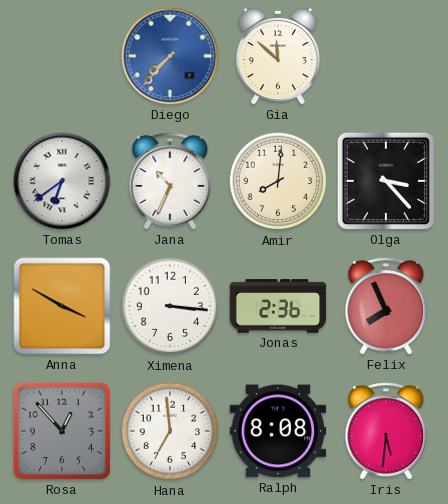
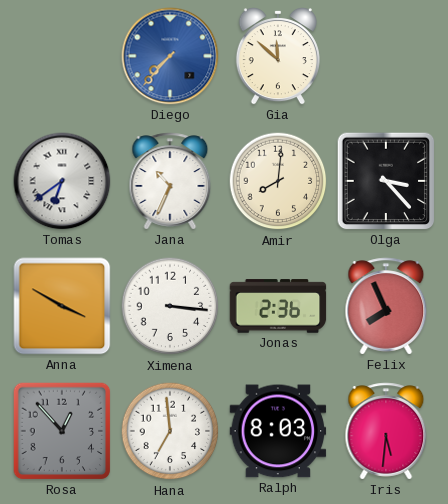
Ralph: 8:08 -> 8:03
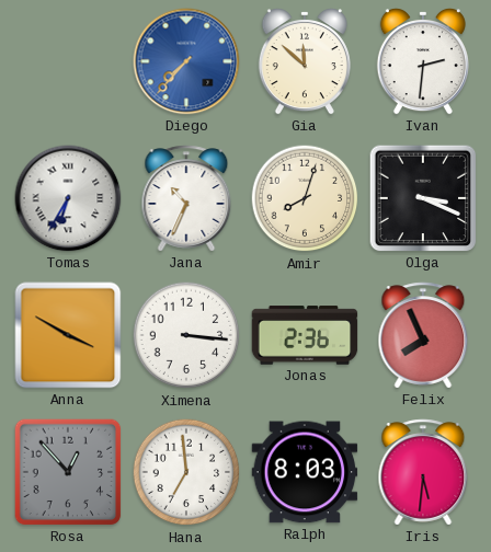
Ivan: none -> 2:31
Tomas: 6:39 -> 6:35
Amir: 8:01 -> 8:03
Olga: 3:23 -> 3:19
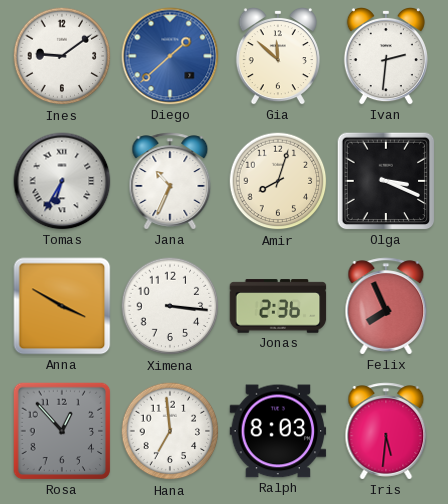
Ines: none -> 9:09
Diego: 7:37 -> 1:38
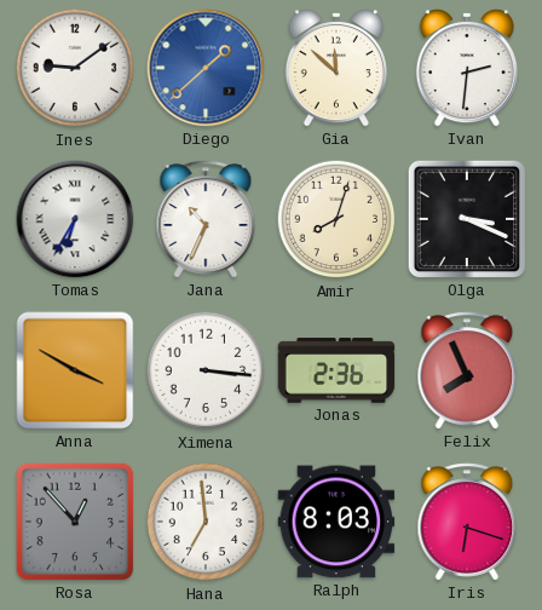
Iris: 5:31 -> 6:18
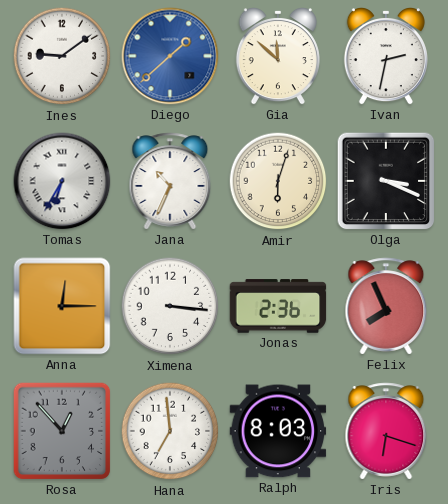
Ivan: 2:31 -> 2:32
Amir: 8:03 -> 6:03
Anna: 3:50 -> 12:15
